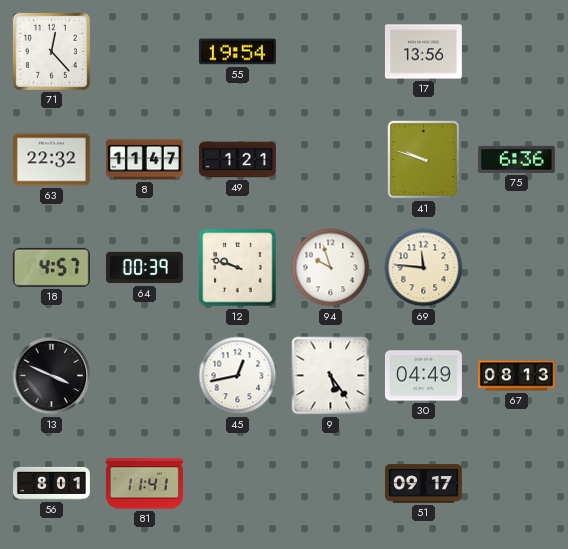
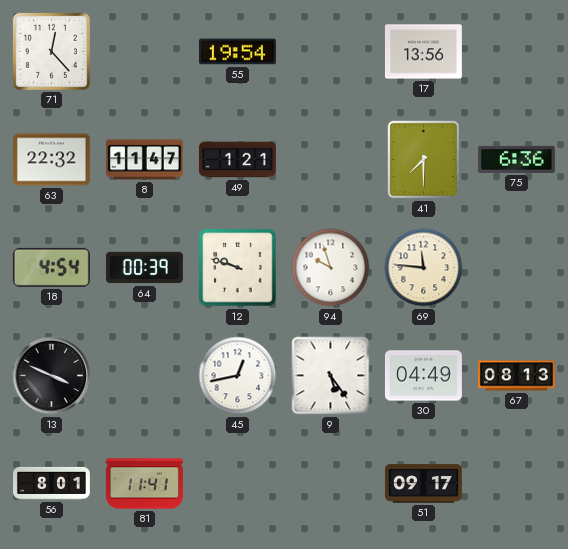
41: 9:48 -> 7:30
18: 4:57 -> 4:54
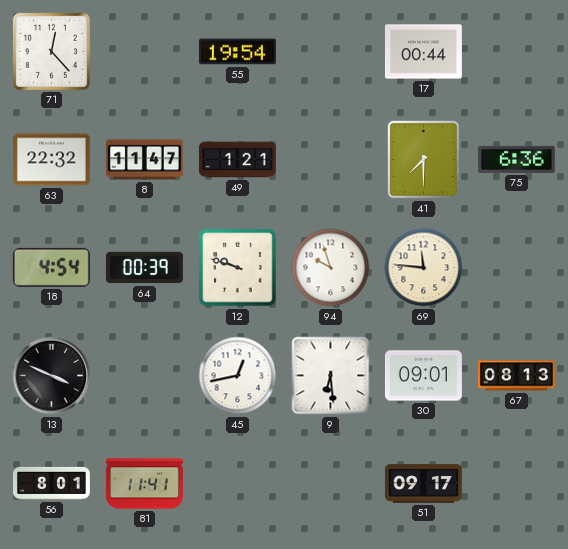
17: 13:56 -> 00:44
9: 5:24 -> 6:29
30: 04:49 -> 09:01
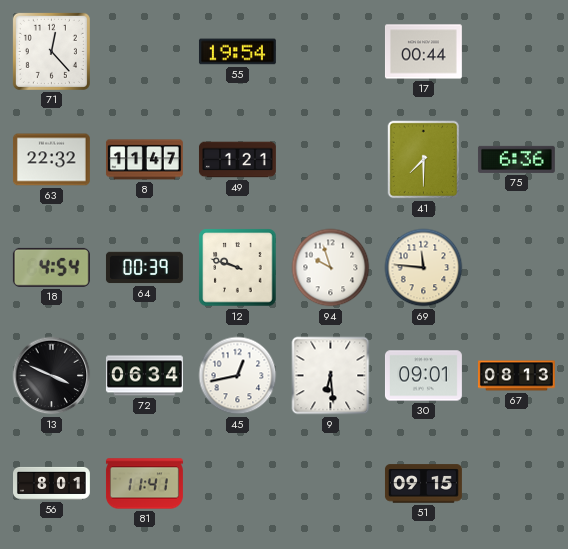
72: none -> 06:34
51: 09:17 -> 09:15
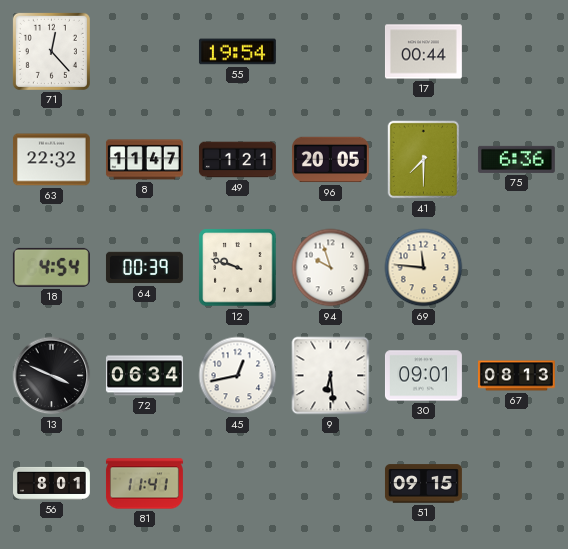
96: none -> 20:05
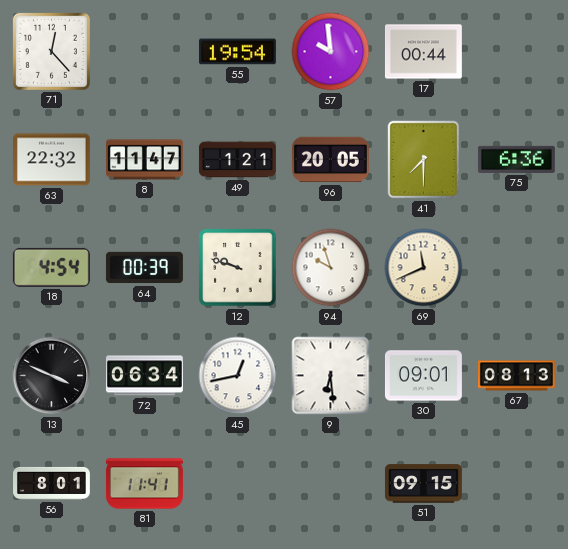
57: none -> 9:59
69: 11:46 -> 11:41
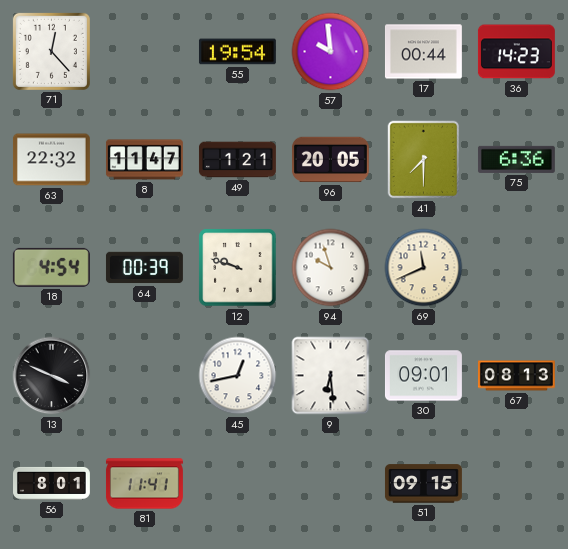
36: none -> 14:23
72: 06:34 -> none
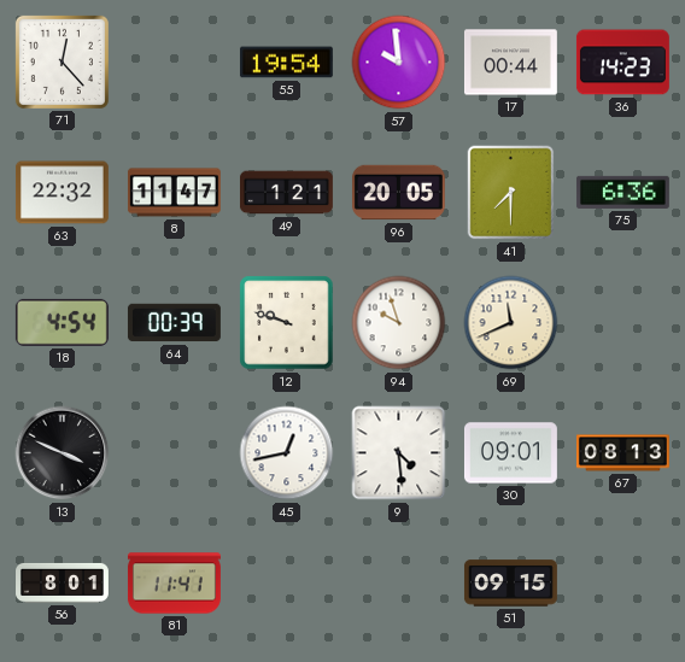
9: 6:29 -> 4:29
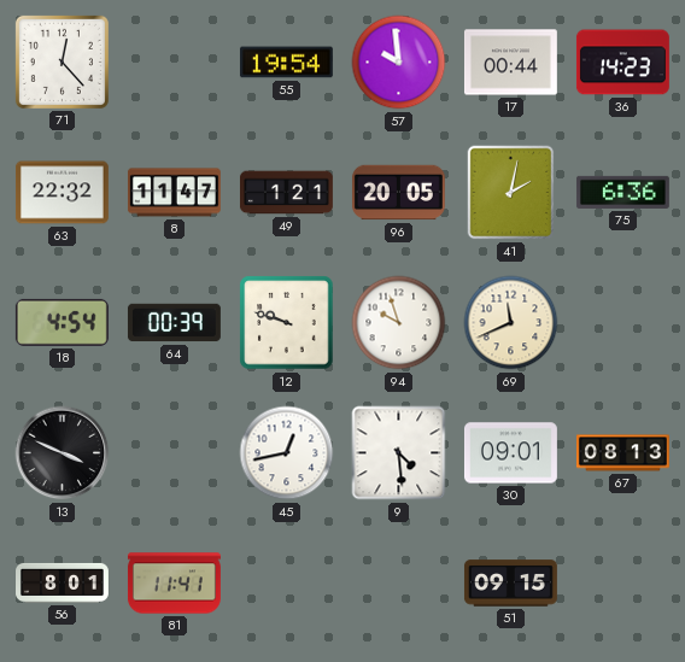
41: 7:30 -> 2:02
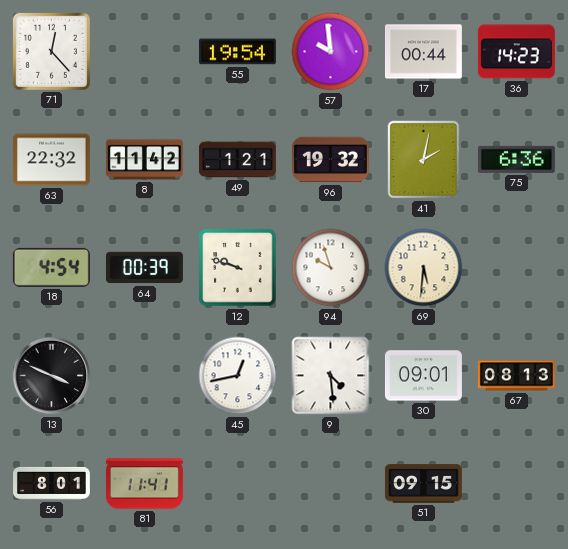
8: 11:47 -> 11:42
96: 20:05 -> 19:32
69: 11:41 -> 5:31
